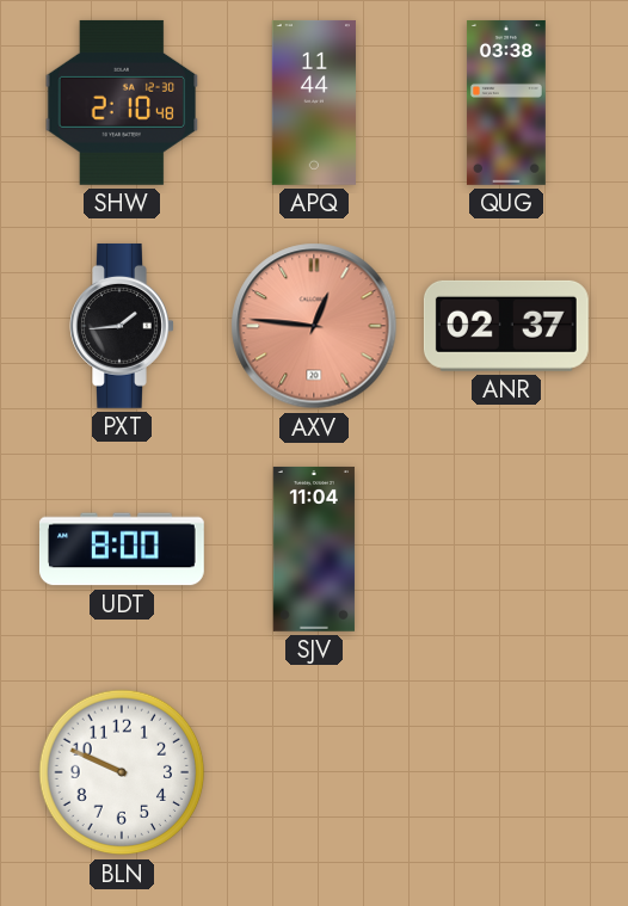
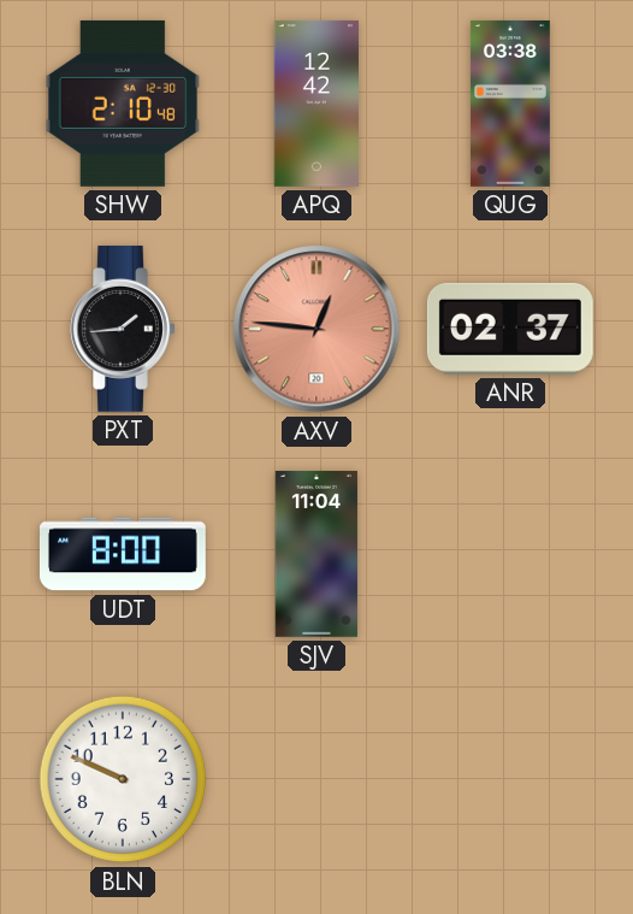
APQ: 11:44 -> 12:42
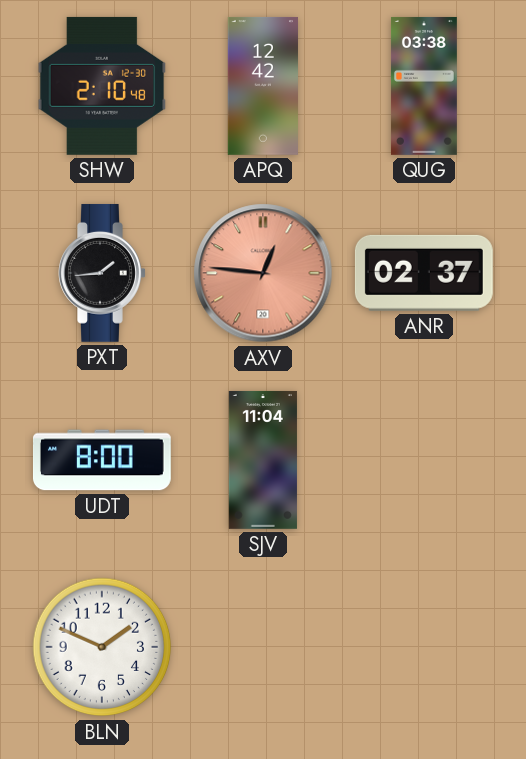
BLN: 9:49 -> 1:49
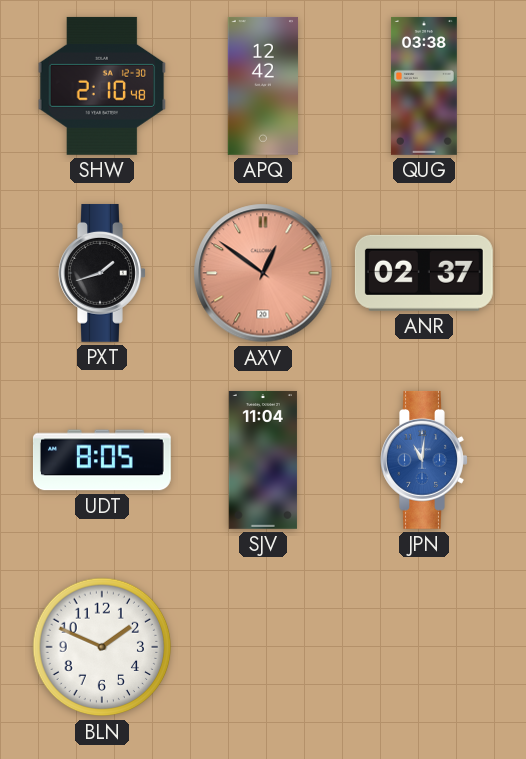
PXT: 1:44 -> 1:42
AXV: 12:46 -> 12:51
UDT: 8:00 -> 8:05
JPN: none -> 11:01
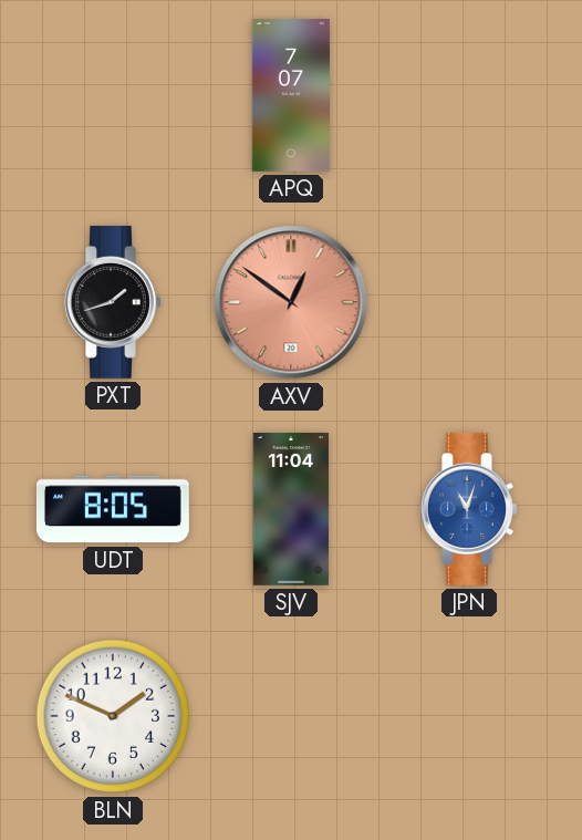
SHW: 2:10 -> none
APQ: 12:42 -> 7:07
QUG: 03:38 -> none
ANR: 02:37 -> none
JPN: 11:01 -> 11:03
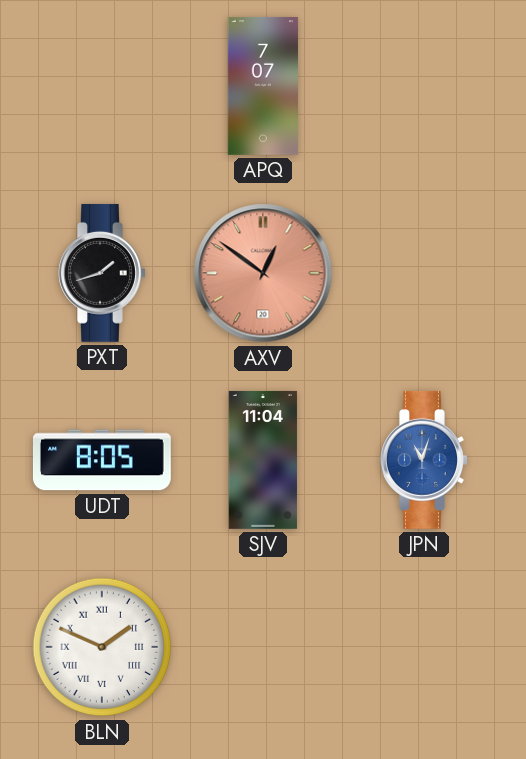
BLN numerals: Arabic -> Roman
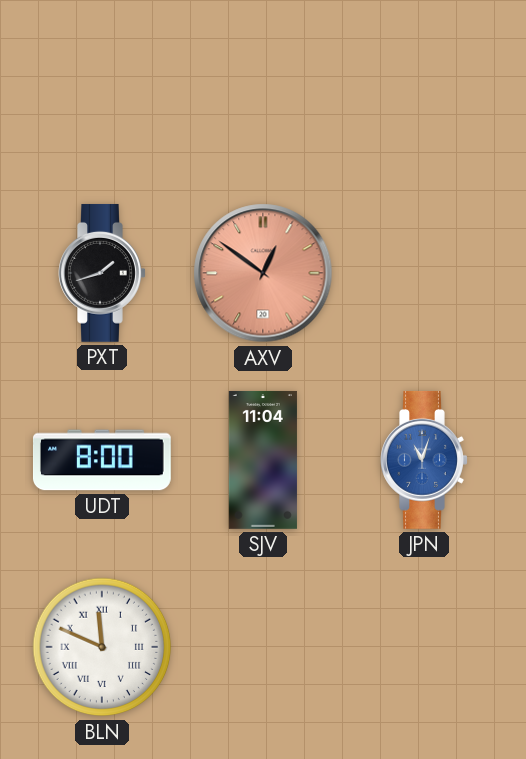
APQ: 7:07 -> none
UDT: 8:05 -> 8:00
BLN: 1:49 -> 11:49
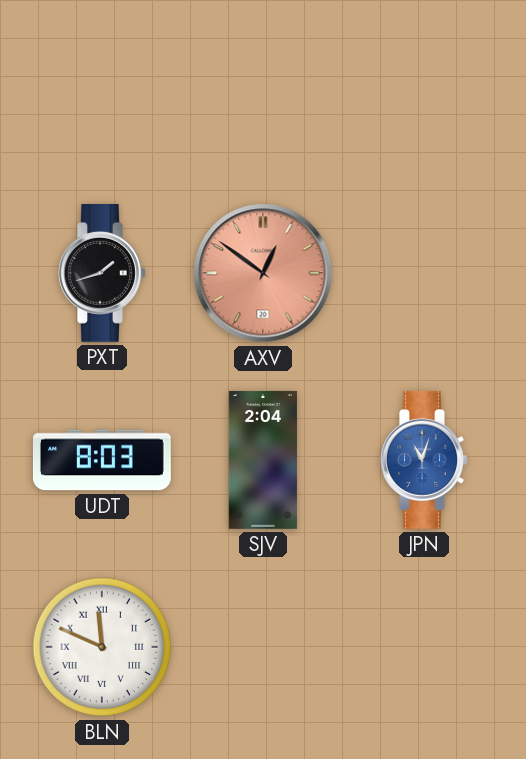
UDT: 8:00 -> 8:03
SJV: 11:04 -> 2:04
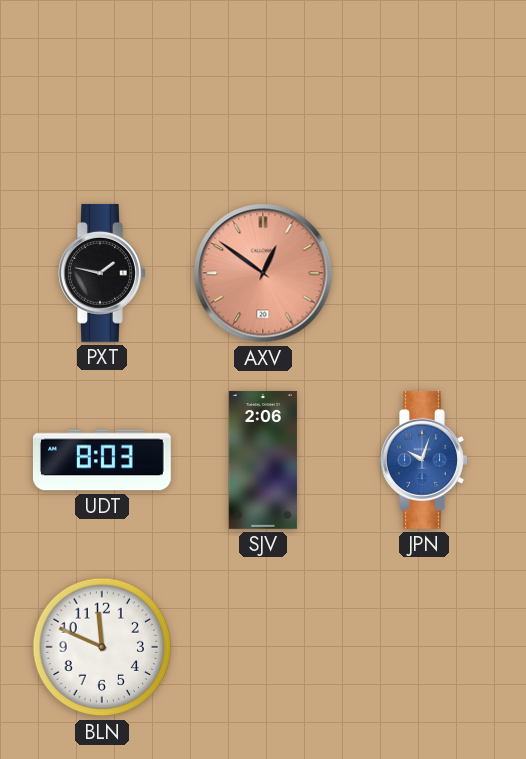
PXT: 1:42 -> 1:47
SJV: 2:04 -> 2:06
JPN: 11:03 -> 10:03
BLN numerals: Roman -> Arabic
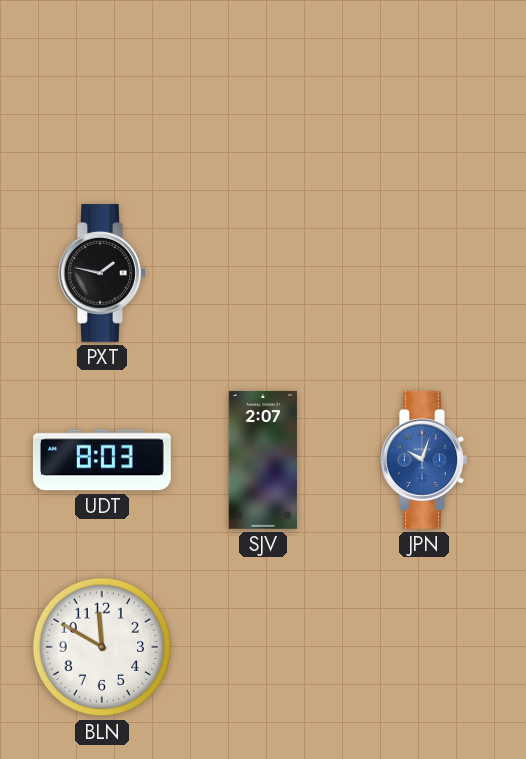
AXV: 12:51 -> none
SJV: 2:06 -> 2:07
BLN: 11:49 -> 11:50
